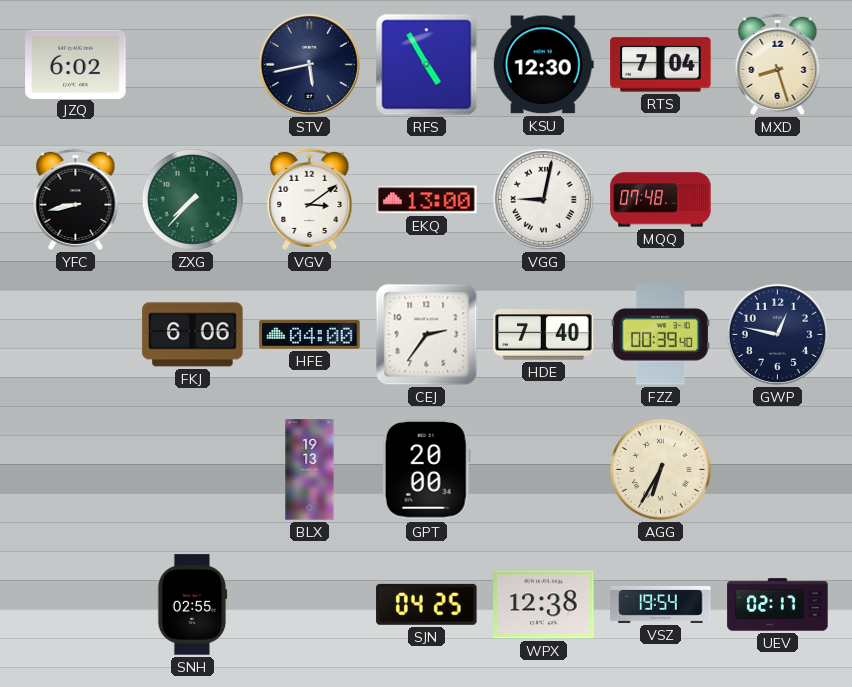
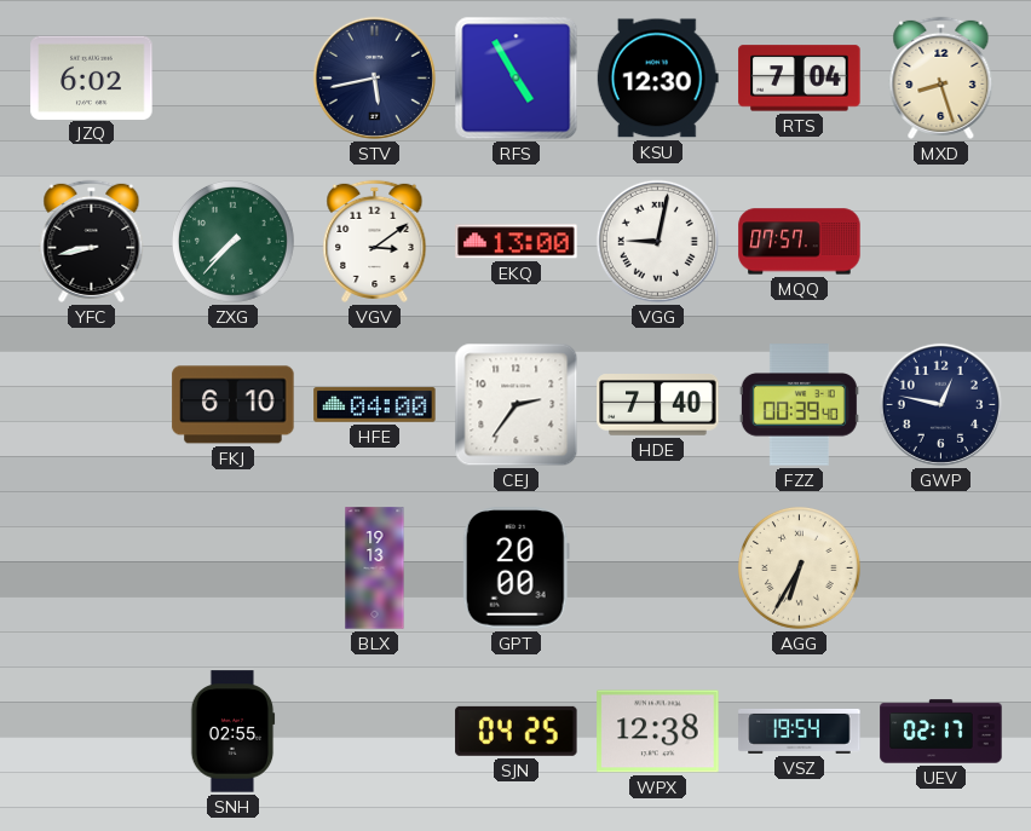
MQQ: 07:48 -> 07:57
FKJ: 6:06 -> 6:10
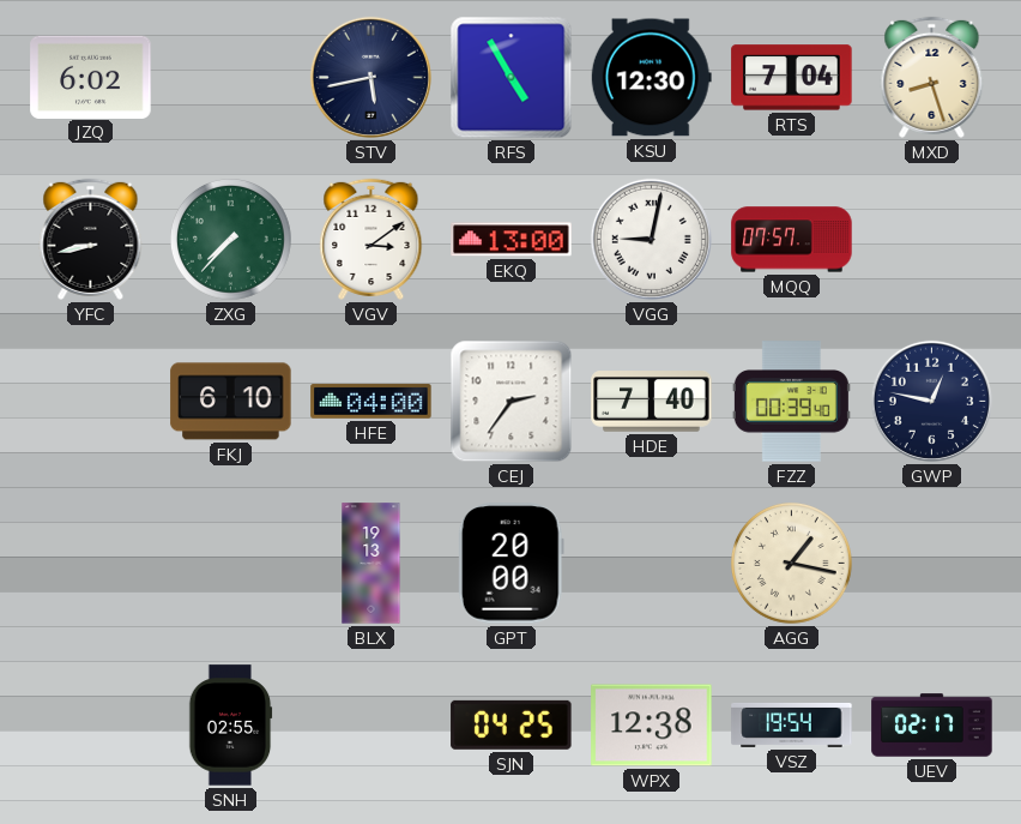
AGG: 6:35 -> 1:17
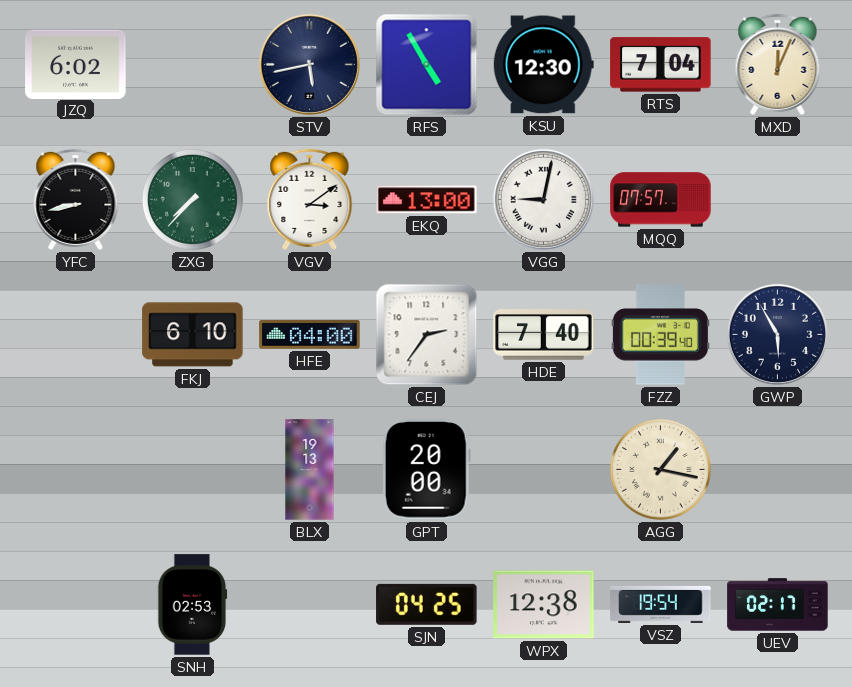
MXD: 8:27 -> 12:04
GWP: 12:47 -> 5:55
SNH: 02:55 -> 02:53
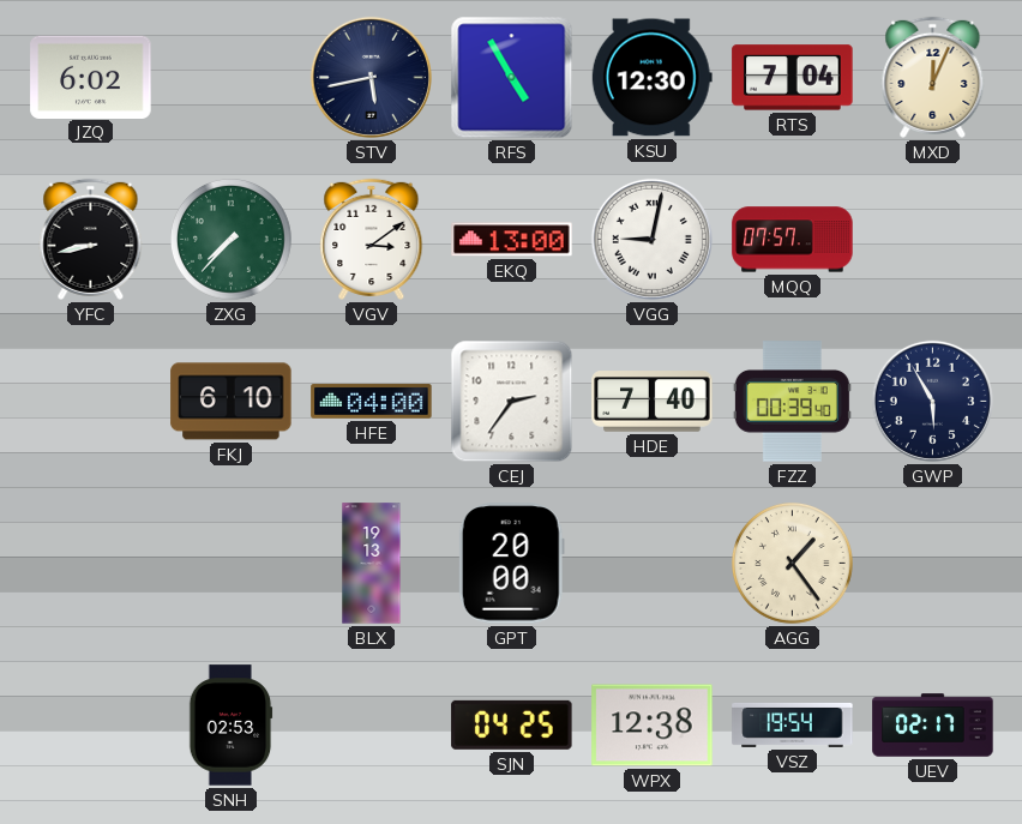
AGG: 1:17 -> 1:24
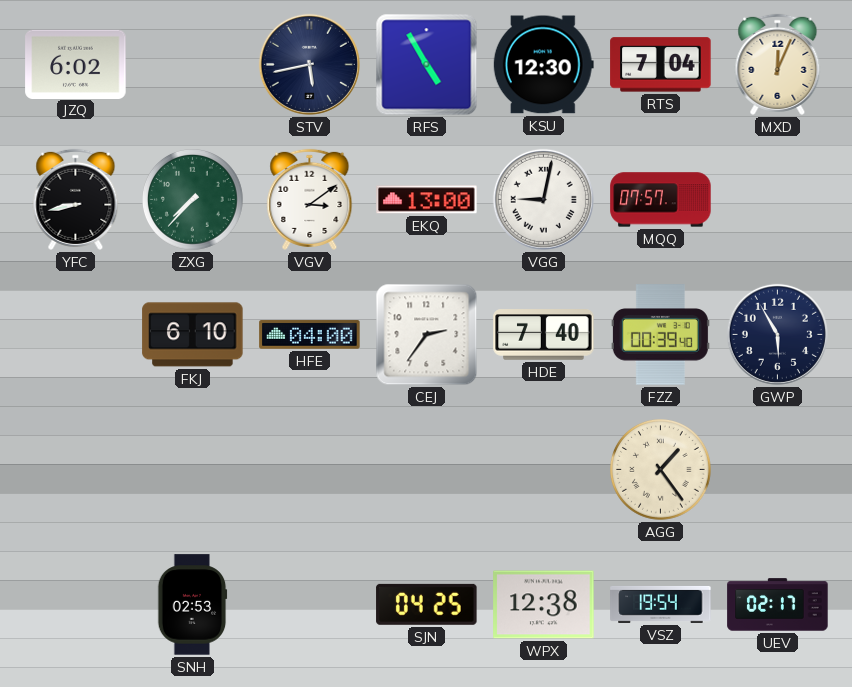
BLX: 19:13 -> none
GPT: 20:00 -> none
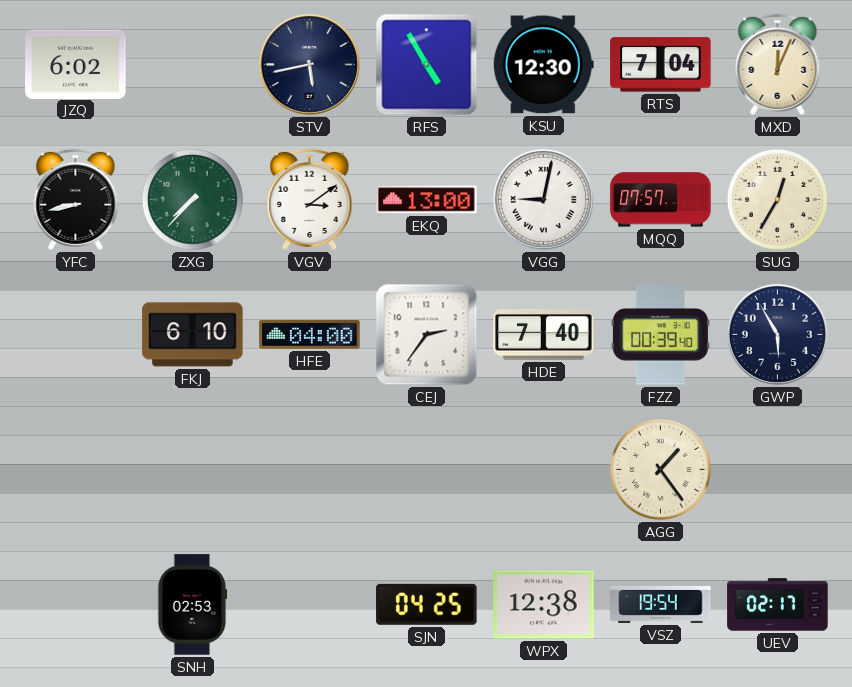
SUG: none -> 12:35
